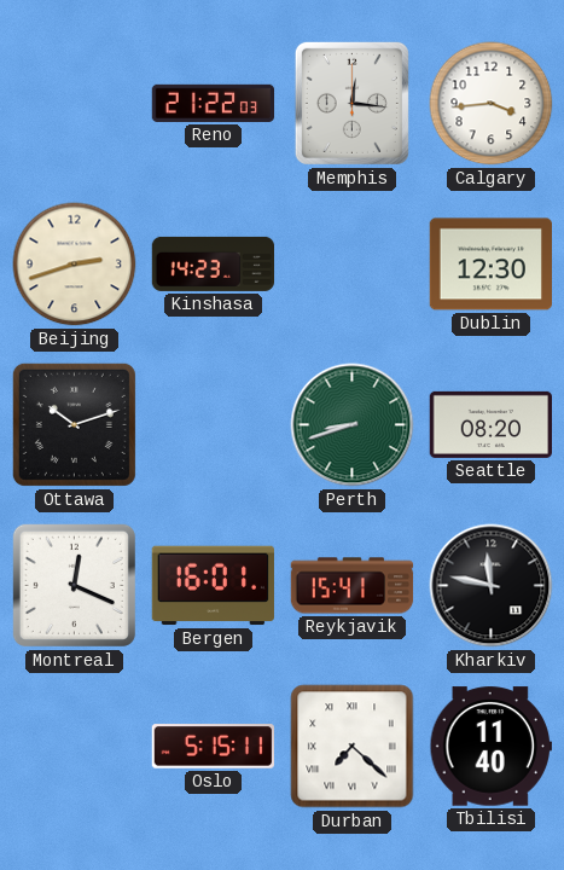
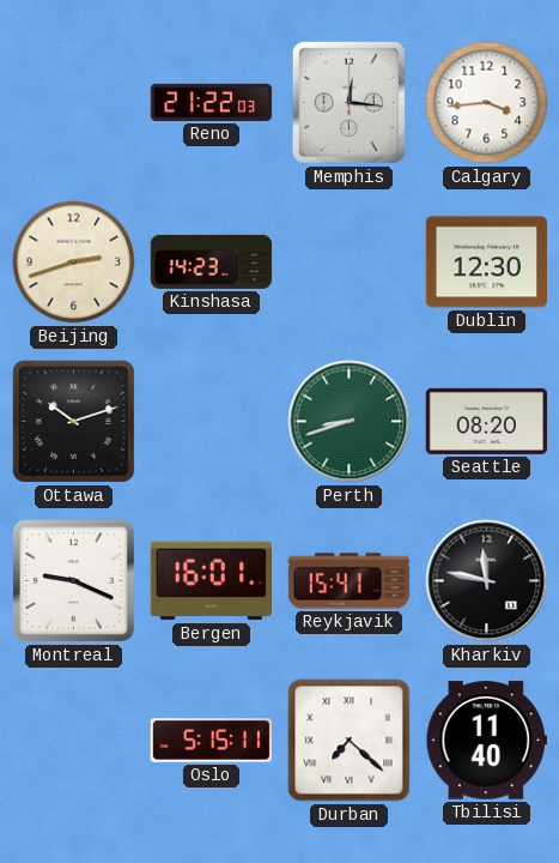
Montreal: 12:19 -> 9:19
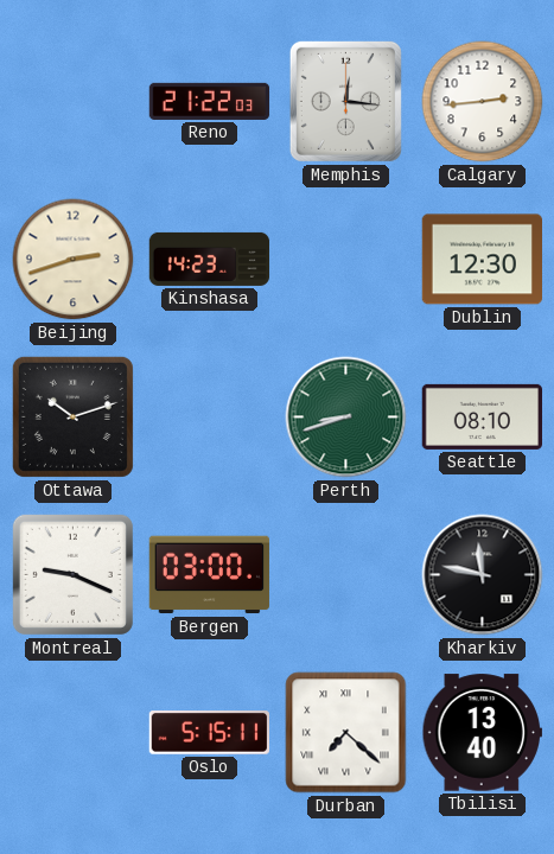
Calgary: 3:44 -> 2:44
Seattle: 08:20 -> 08:10
Bergen: 16:01 -> 03:00
Reykjavik: 15:41 -> none
Tbilisi: 11:40 -> 13:40
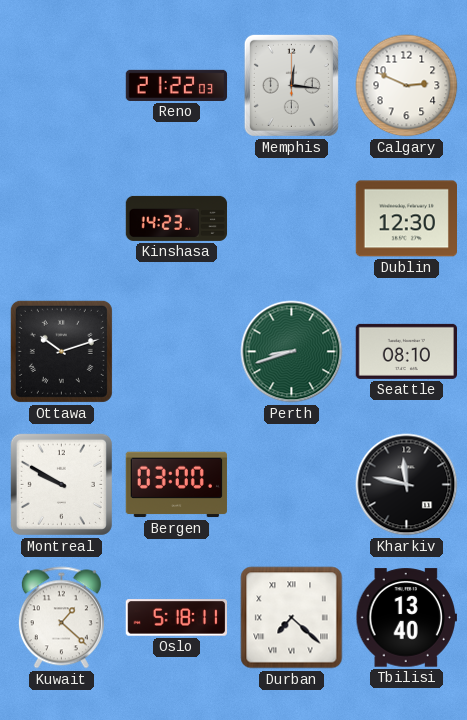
Calgary: 2:44 -> 2:49
Beijing: 2:42 -> none
Montreal: 9:19 -> 9:50
Kuwait: none -> 1:22
Oslo: 5:15 -> 5:18
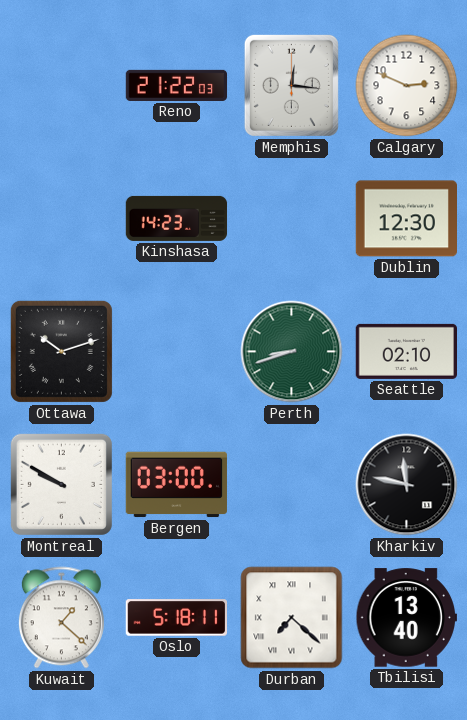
Seattle: 08:10 -> 02:10
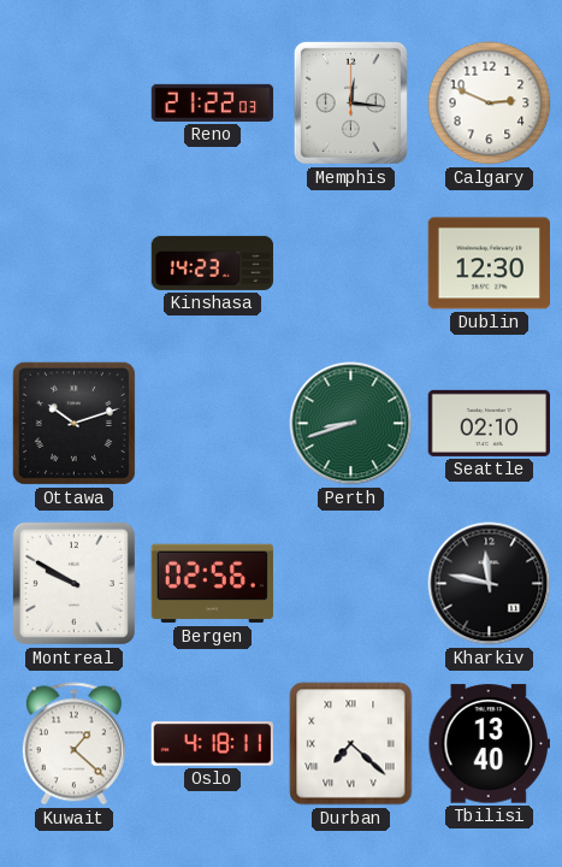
Bergen: 03:00 -> 02:56
Oslo: 5:18 -> 4:18
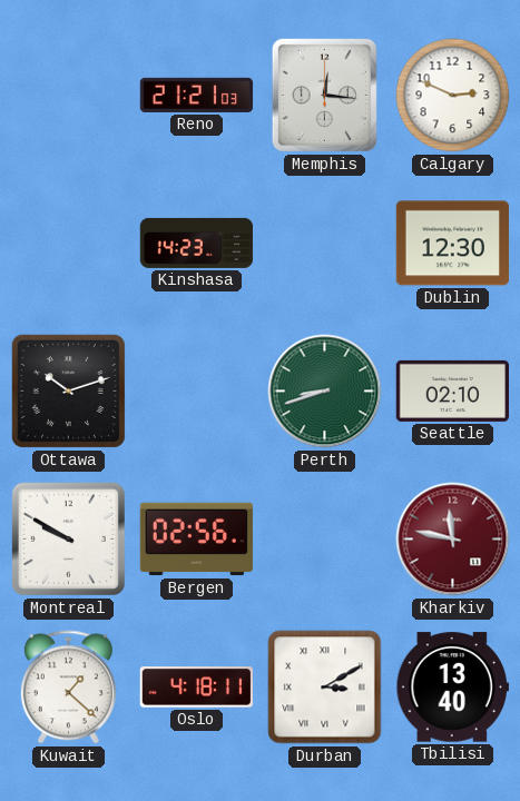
Reno: 21:22 -> 21:21
Kharkiv dial: black -> burgundy
Durban: 7:22 -> 3:10
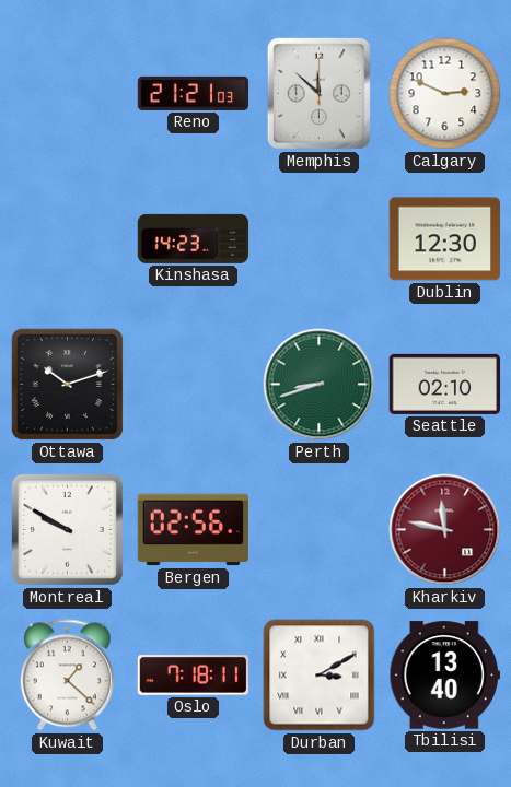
Memphis: 12:16 -> 11:52
Oslo: 4:18 -> 7:18
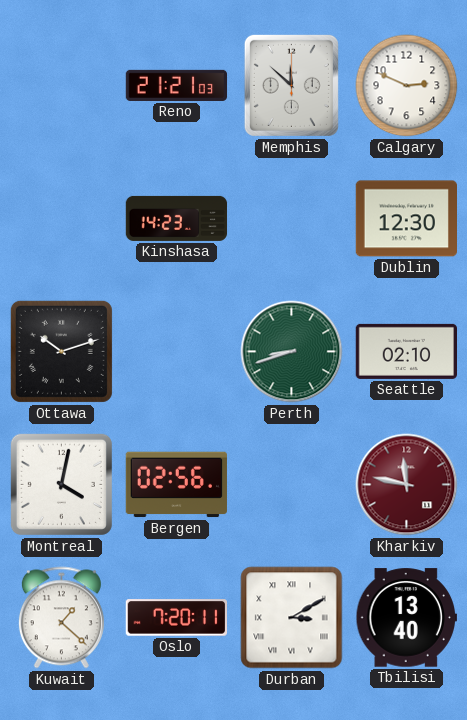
Montreal: 9:50 -> 4:02
Oslo: 7:18 -> 7:20
